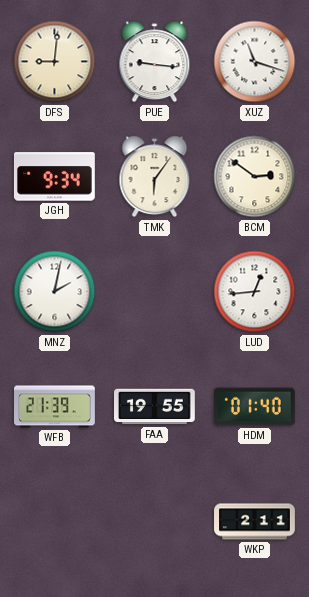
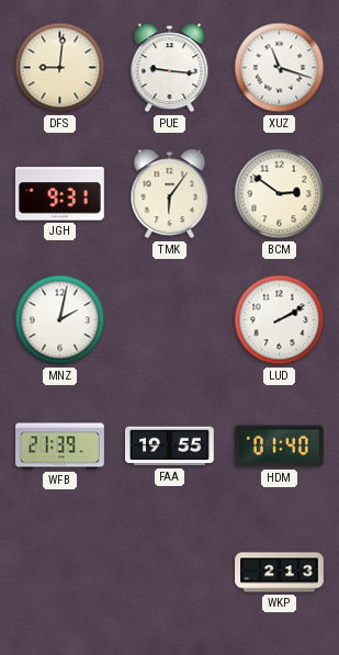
JGH: 9:34 -> 9:31
LUD: 12:44 -> 2:10
WKP: 2:11 -> 2:13
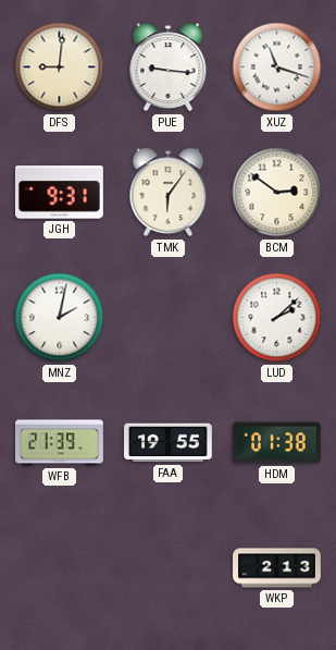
LUD: 2:10 -> 2:08
HDM: 01:40 -> 01:38
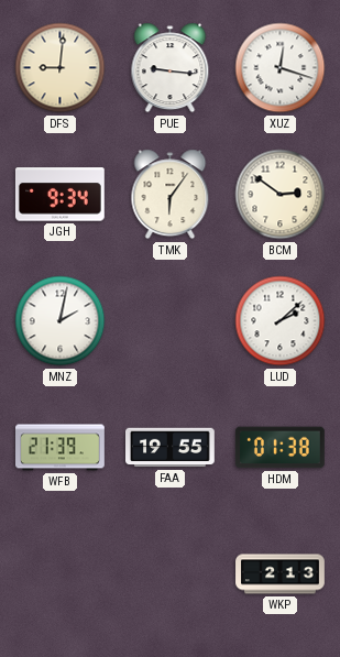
XUZ: 11:18 -> 12:18
JGH: 9:31 -> 9:34
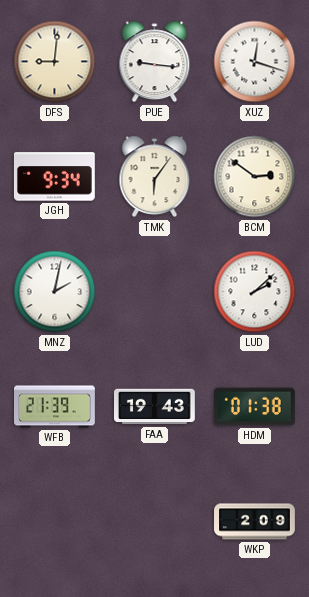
FAA: 19:55 -> 19:43
WKP: 2:13 -> 2:09
